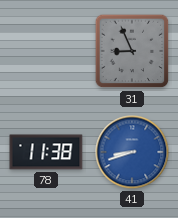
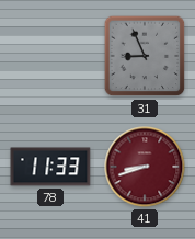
78: 11:38 -> 11:33
41 dial: blue -> burgundy
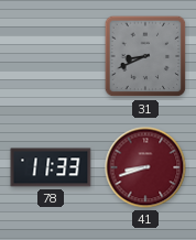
31: 8:56 -> 8:41
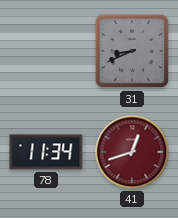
78: 11:33 -> 11:34
41: 8:42 -> 12:42
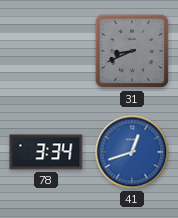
78: 11:34 -> 3:34
41 dial: burgundy -> blue
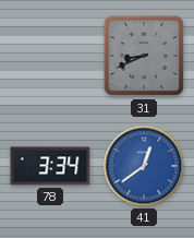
41: 12:42 -> 12:39
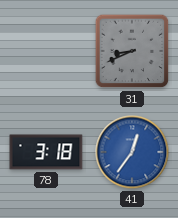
78: 3:34 -> 3:18
41: 12:39 -> 12:36
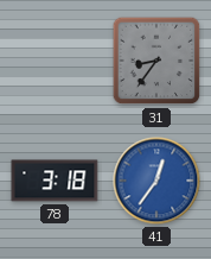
31: 8:41 -> 8:36
